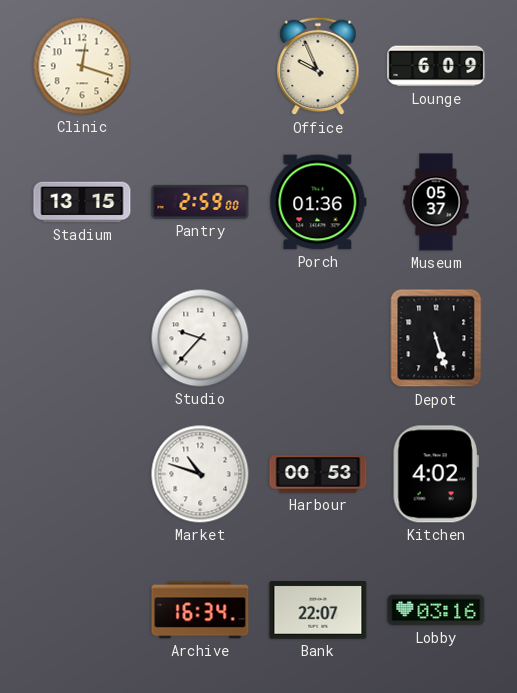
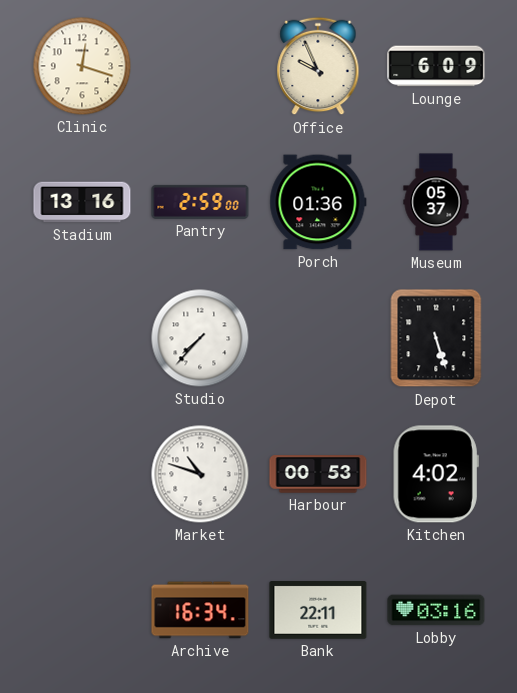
Stadium: 13:15 -> 13:16
Studio: 9:37 -> 7:37
Bank: 22:07 -> 22:11
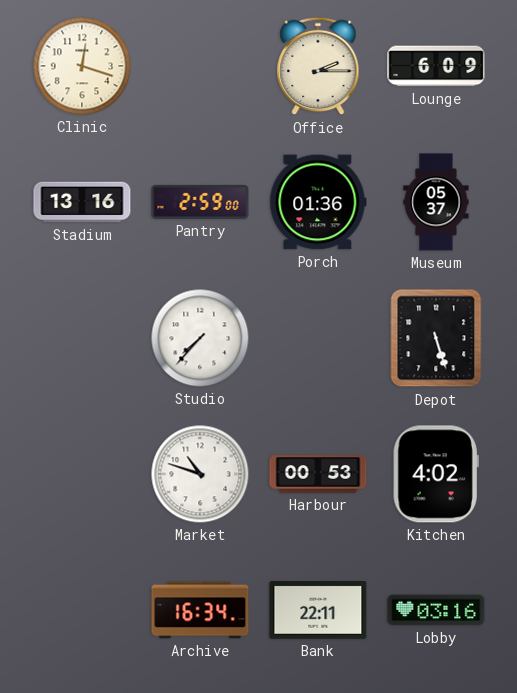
Office: 9:56 -> 2:15
